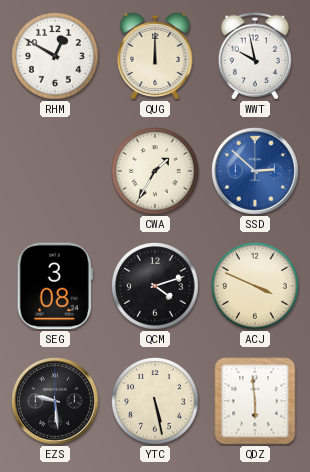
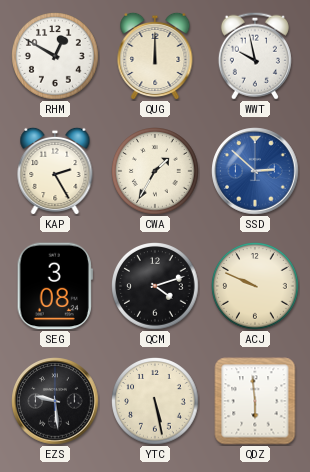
KAP: none -> 2:25
ACJ: 3:49 -> 9:49
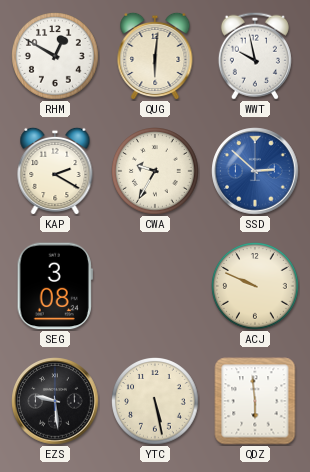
QUG: 12:00 -> 6:01
KAP: 2:25 -> 2:20
CWA: 1:35 -> 9:35
QCM: 4:12 -> none
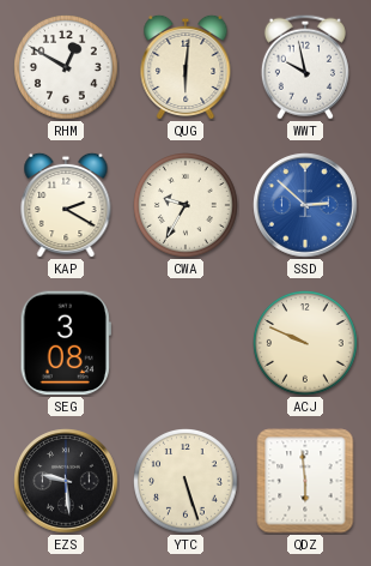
YTC: 5:28 -> 5:27
